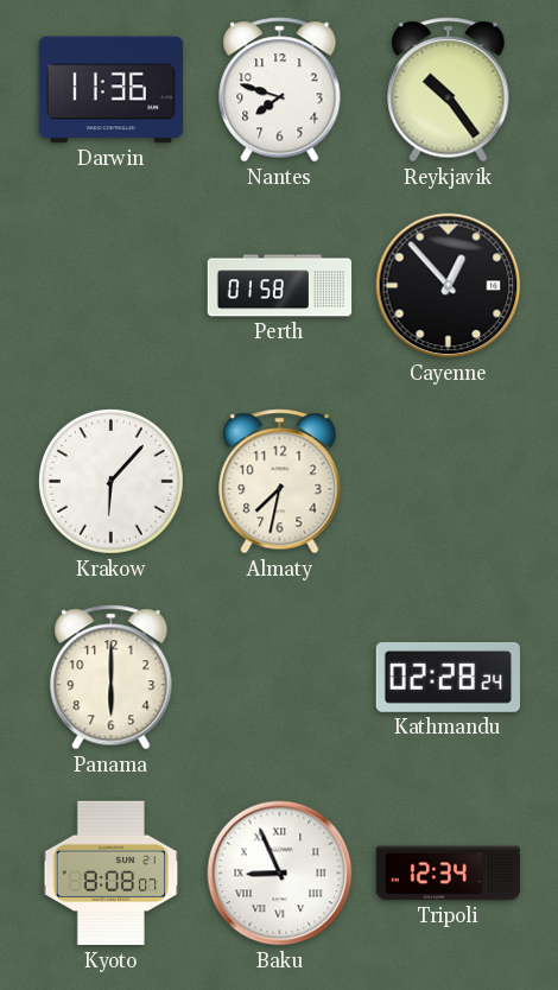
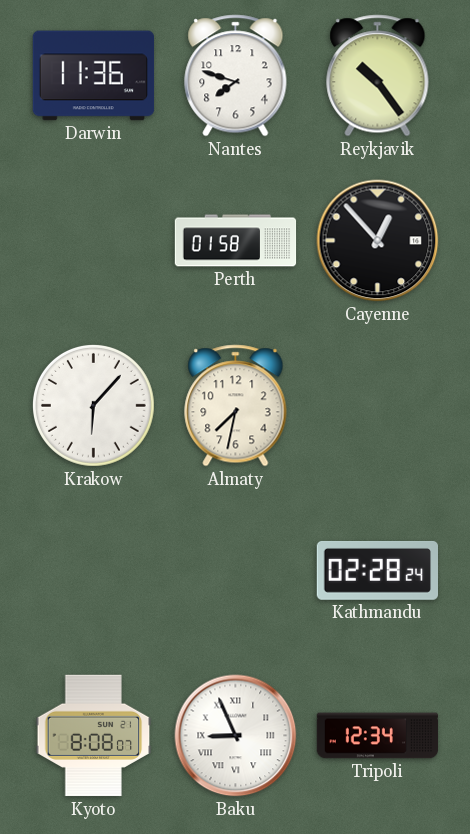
Panama: 6:00 -> none
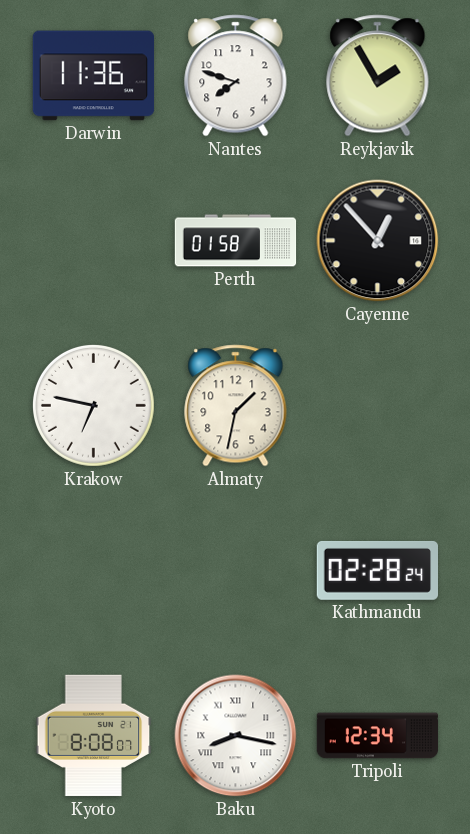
Reykjavik: 10:24 -> 1:55
Krakow: 6:07 -> 6:47
Almaty: 7:32 -> 1:32
Baku: 8:56 -> 8:17
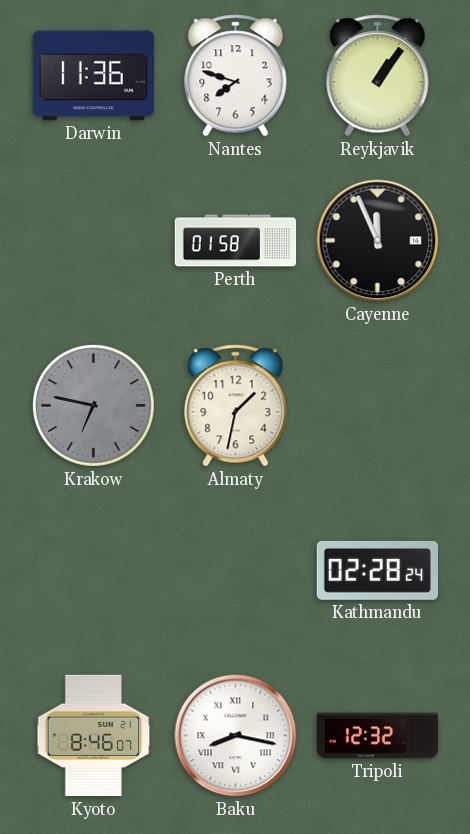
Reykjavik: 1:55 -> 1:06
Cayenne: 12:53 -> 11:56
Krakow dial: white -> grey
Kyoto: 8:08 -> 8:46
Tripoli: 12:34 -> 12:32
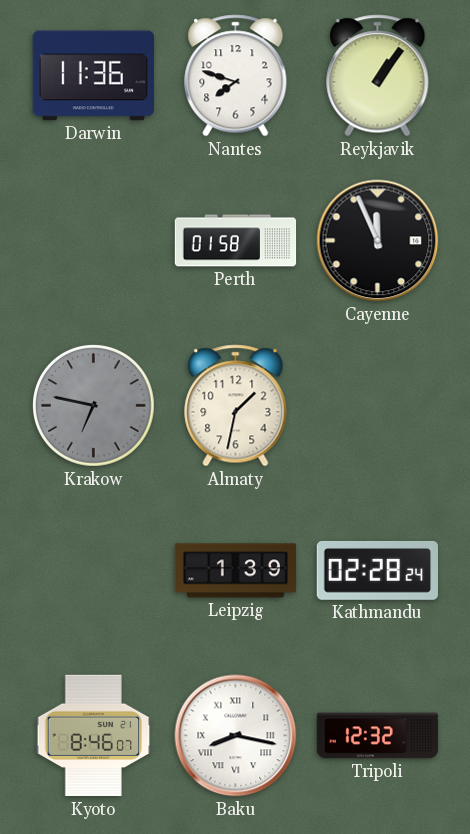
Leipzig: none -> 1:39
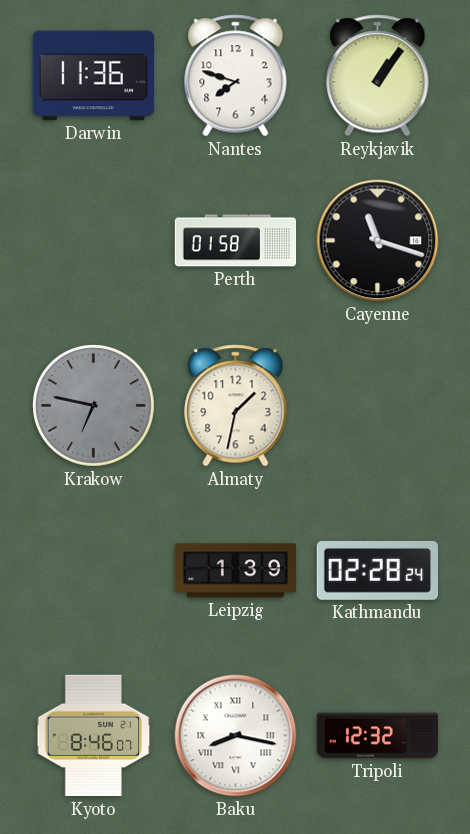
Cayenne: 11:56 -> 11:18
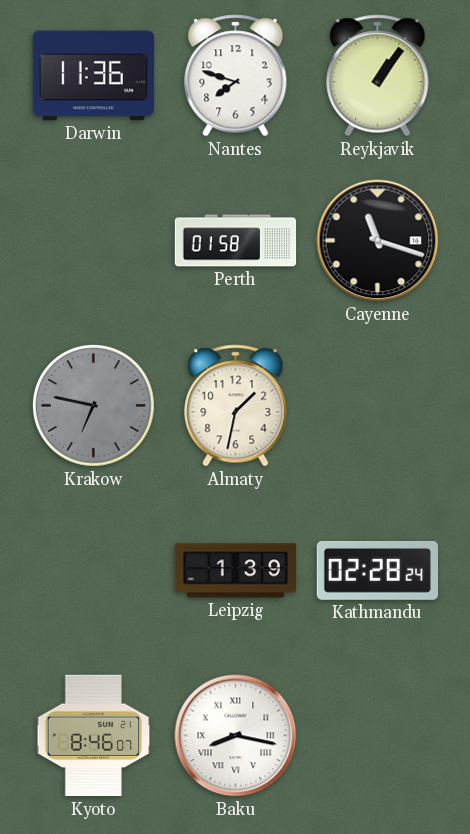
Tripoli: 12:32 -> none
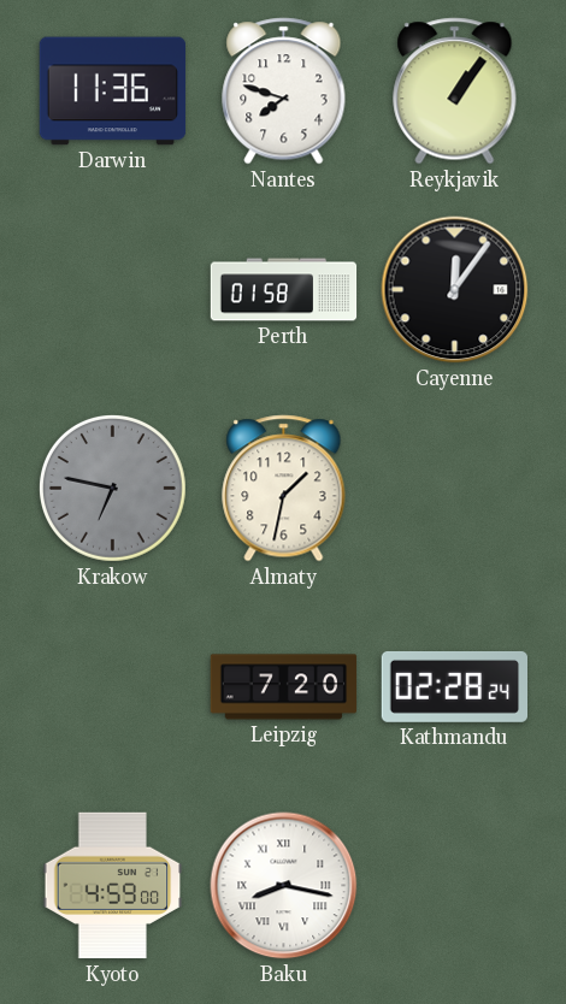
Cayenne: 11:18 -> 12:06
Leipzig: 1:39 -> 7:20
Kyoto: 8:46 -> 4:59
